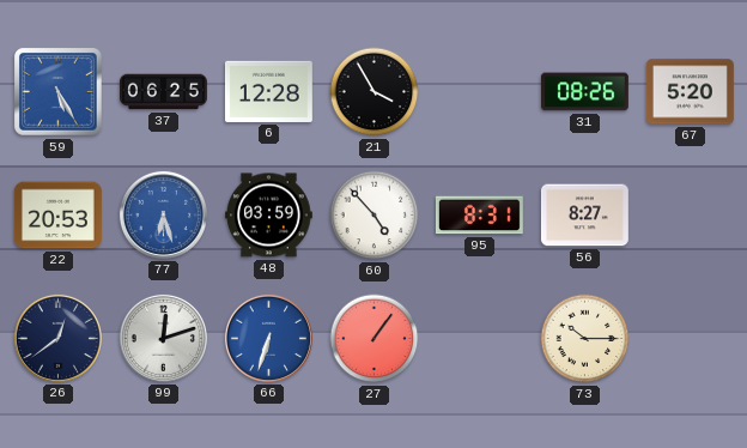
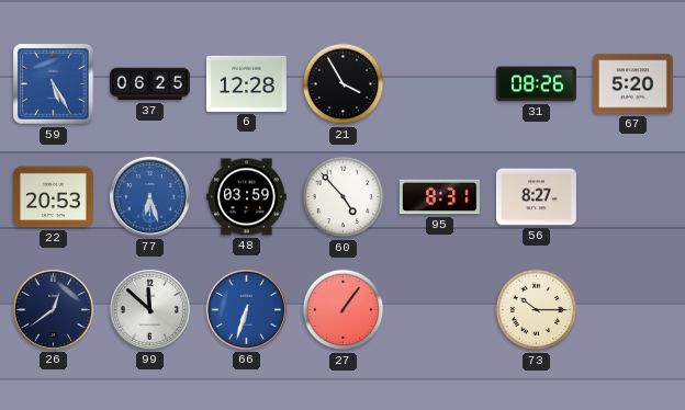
99: 12:12 -> 11:52
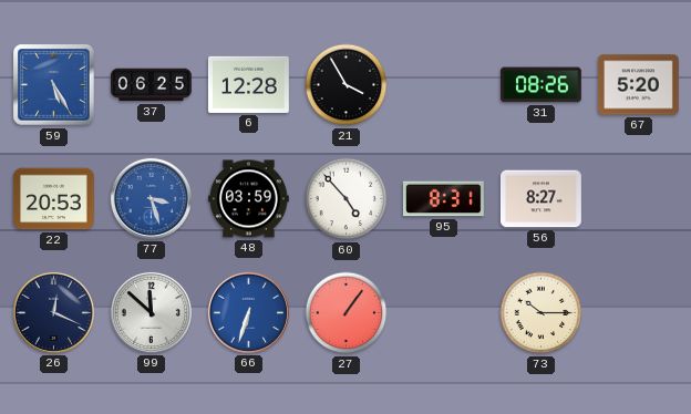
77: 6:27 -> 3:27
26: 12:39 -> 12:19
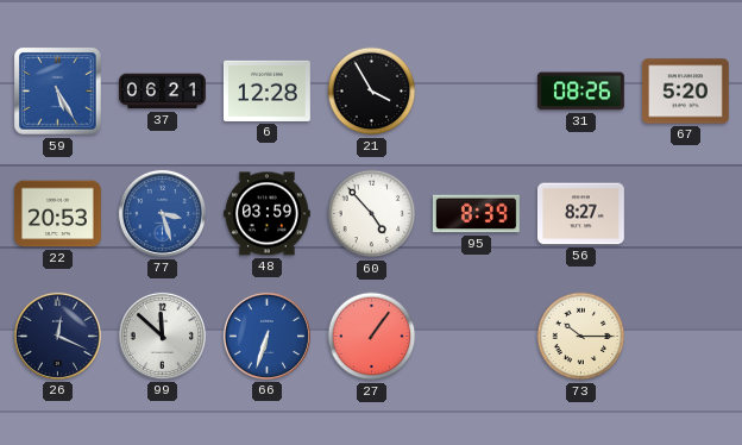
37: 06:25 -> 06:21
95: 8:31 -> 8:39
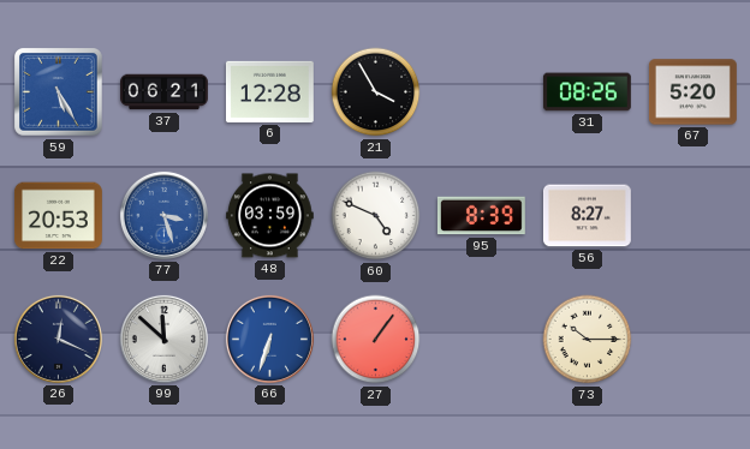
60: 4:53 -> 4:49
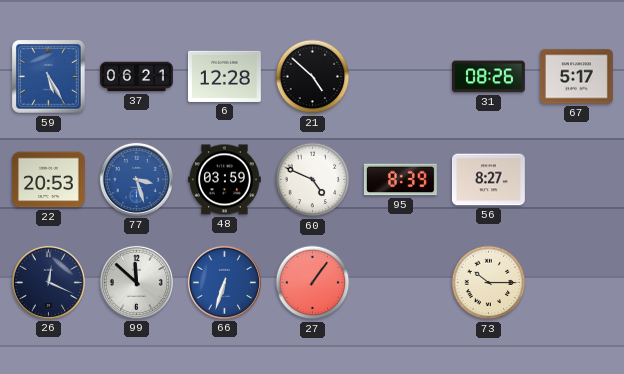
21: 3:55 -> 4:52
67: 5:20 -> 5:17
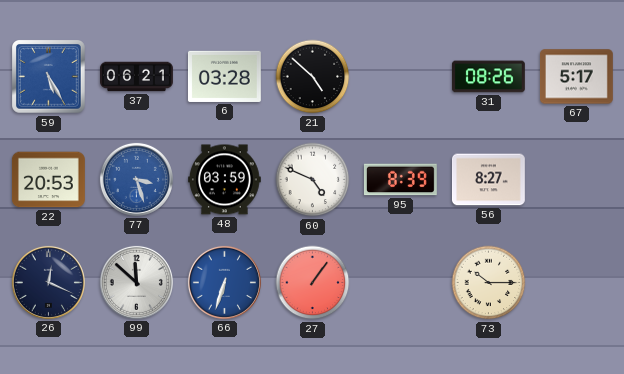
6: 12:28 -> 03:28
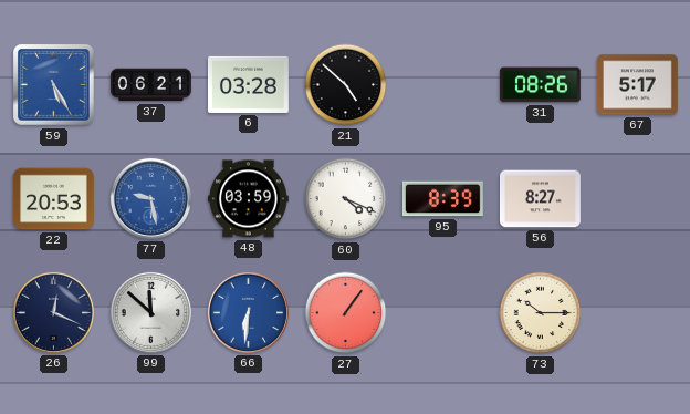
77: 3:27 -> 9:28
60: 4:49 -> 4:19
66: 6:33 -> 6:31
